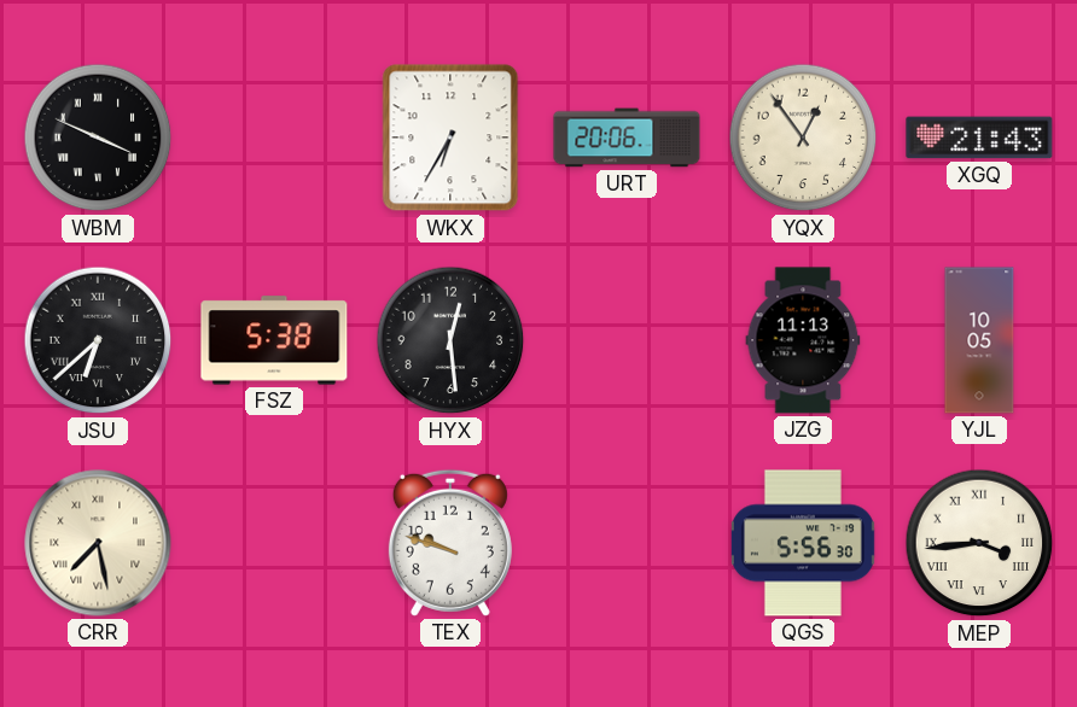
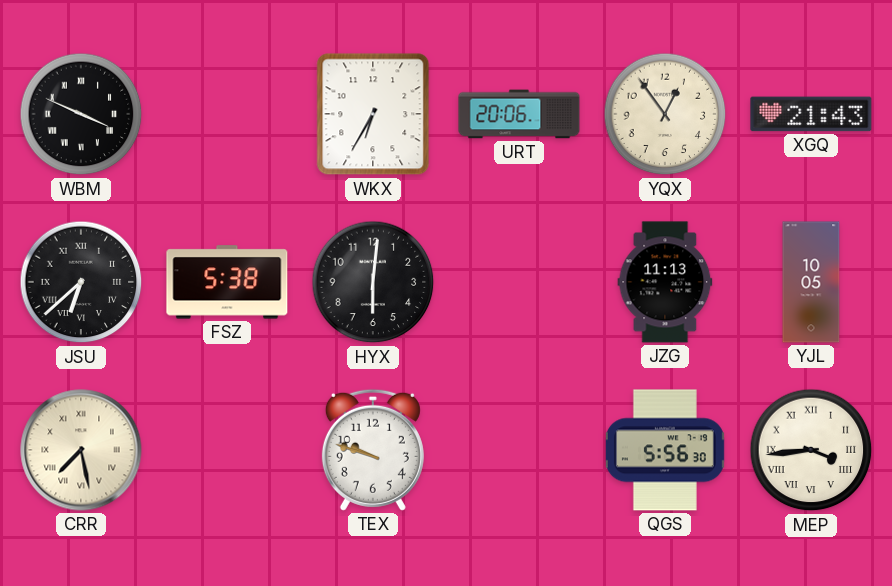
HYX: 12:29 -> 6:01
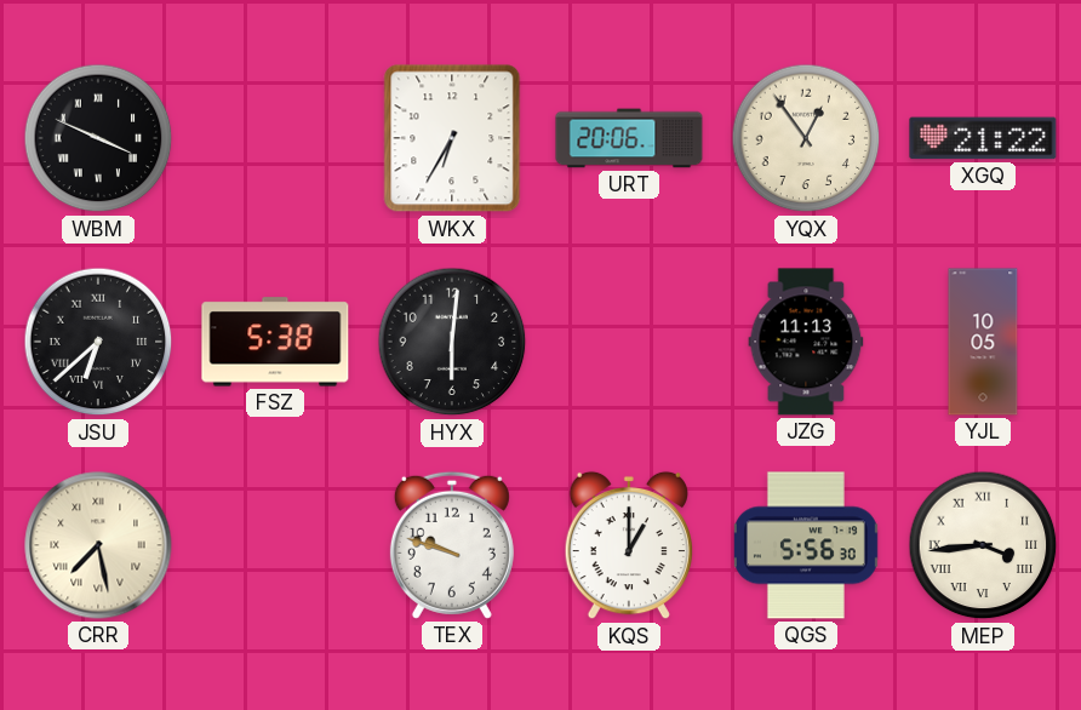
XGQ: 21:43 -> 21:22
KQS: none -> 1:00
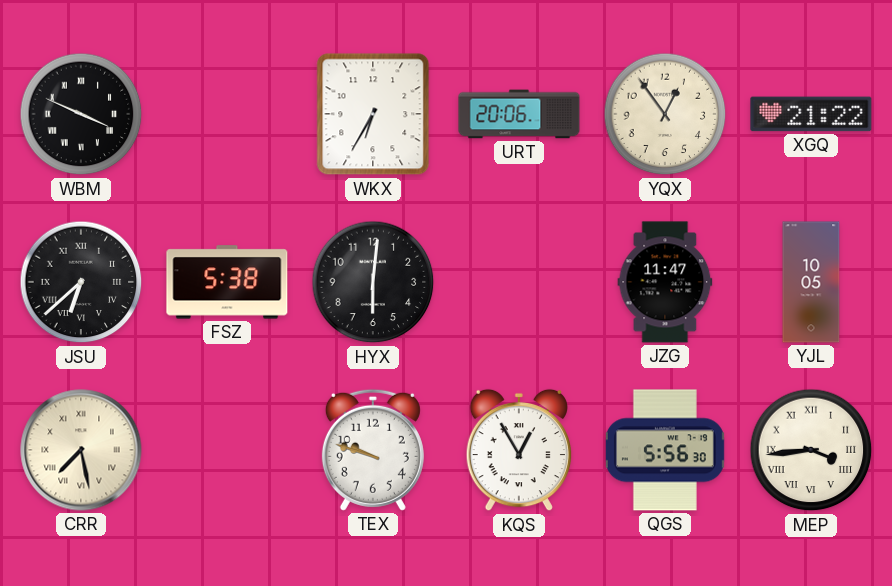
JZG: 11:13 -> 11:47
KQS: 1:00 -> 12:55
